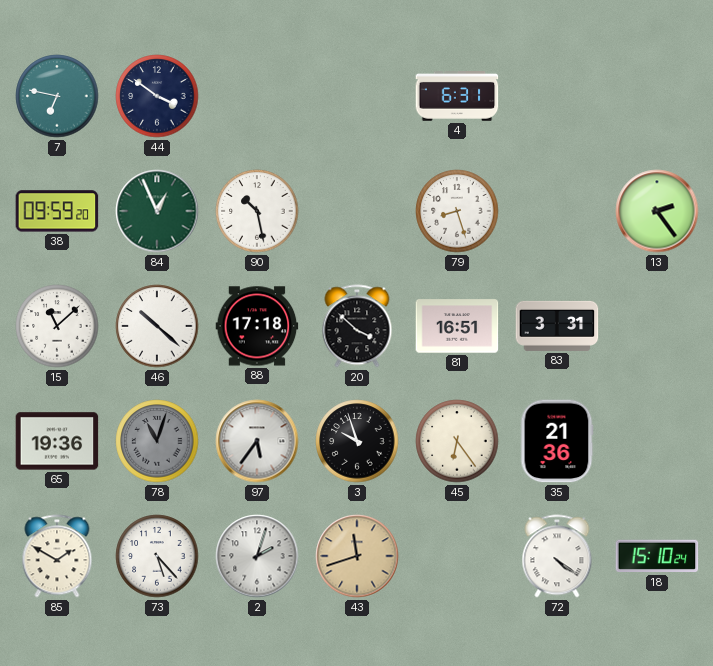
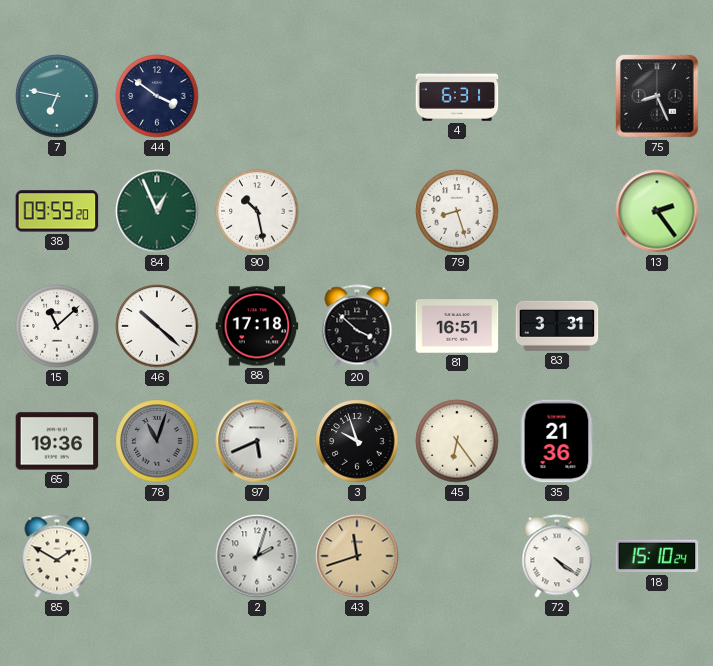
75: none -> 8:26
97: 5:36 -> 5:41
73: 5:23 -> none
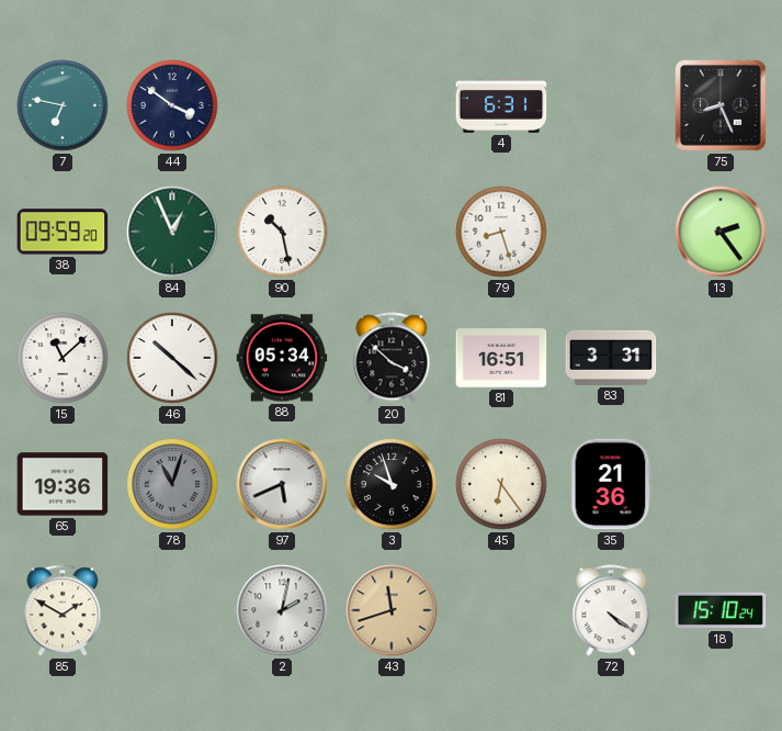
88: 17:18 -> 05:34
2: 2:03 -> 2:02
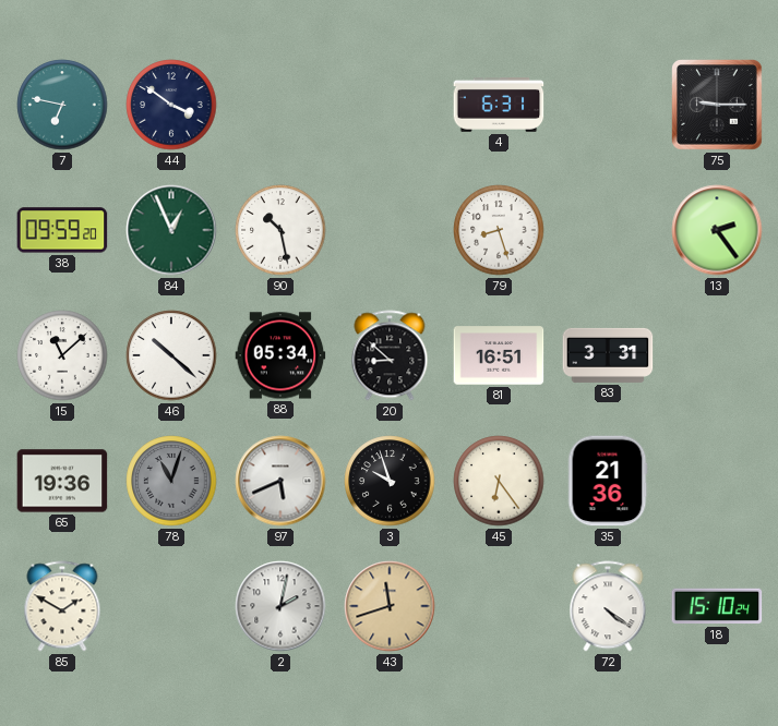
75: 8:26 -> 9:15
20: 3:52 -> 8:52
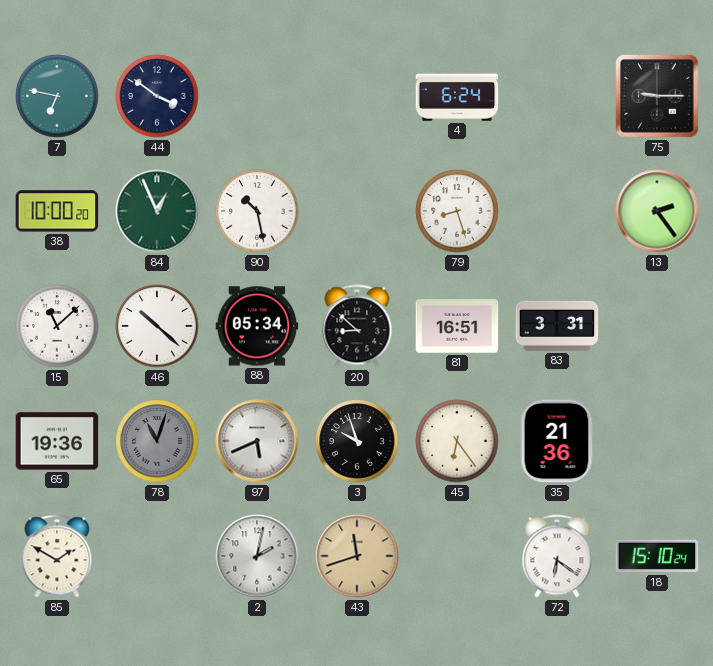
4: 6:31 -> 6:24
38: 09:59 -> 10:00
72: 4:21 -> 6:21
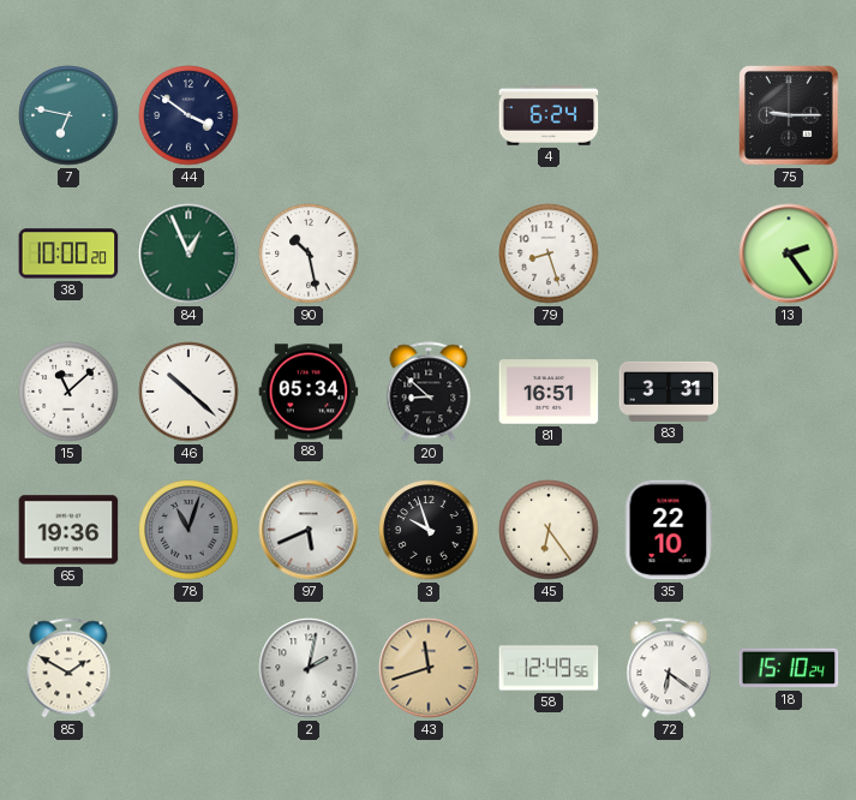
35: 21:36 -> 22:10
58: none -> 12:49
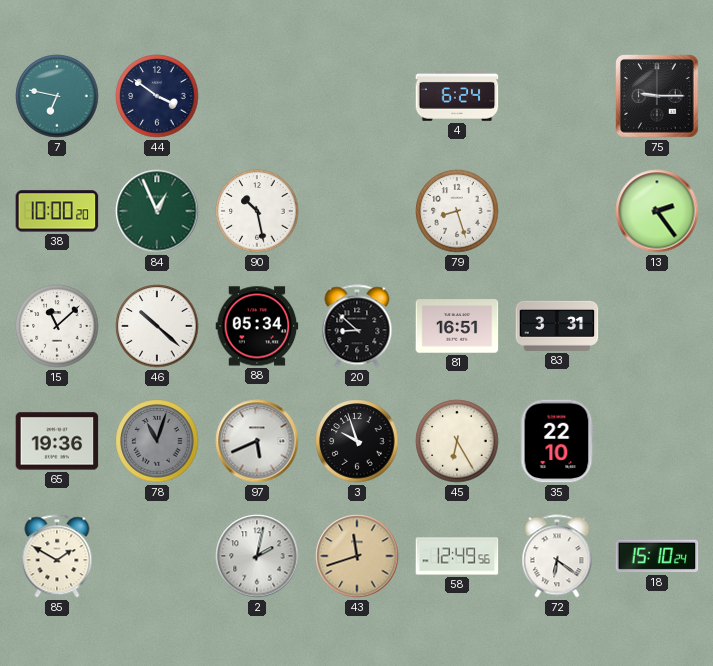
45: 6:24 -> 6:25
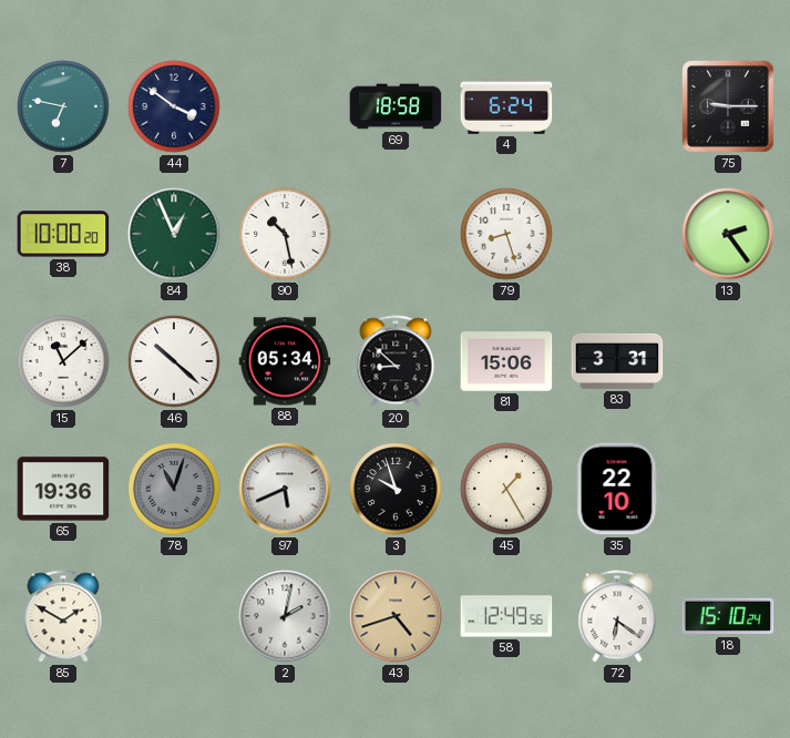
69: none -> 18:58
81: 16:51 -> 15:06
45: 6:25 -> 1:25
43: 11:42 -> 4:42
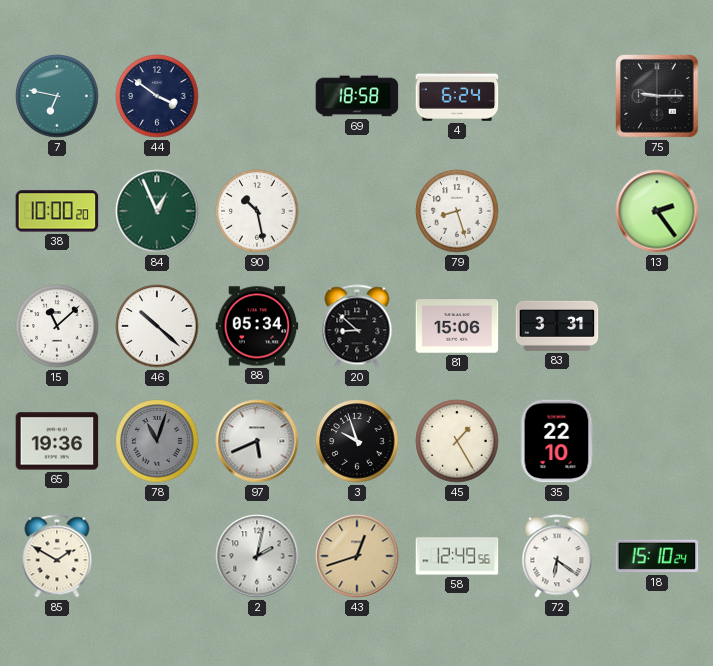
43: 4:42 -> 12:42
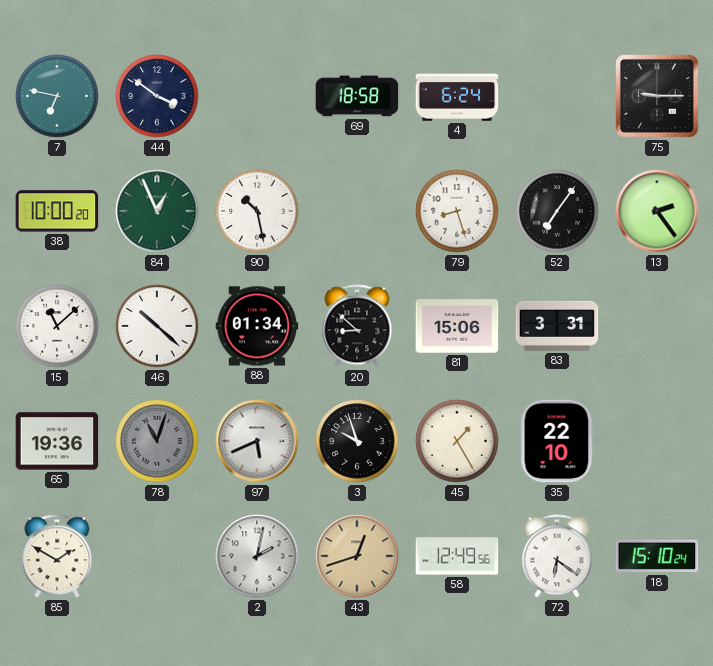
52: none -> 7:06
88: 05:34 -> 01:34
